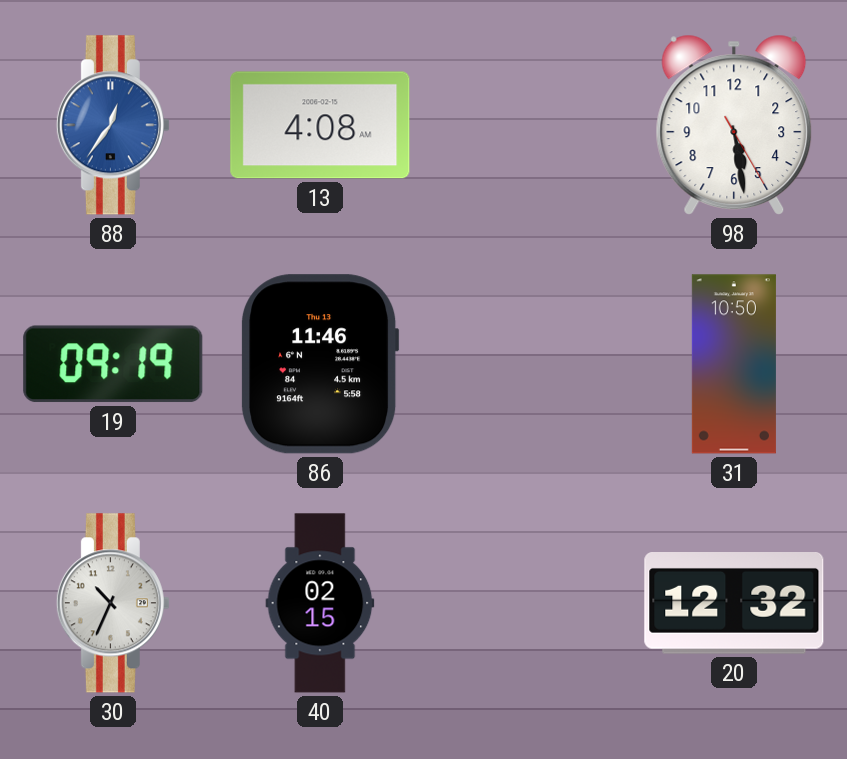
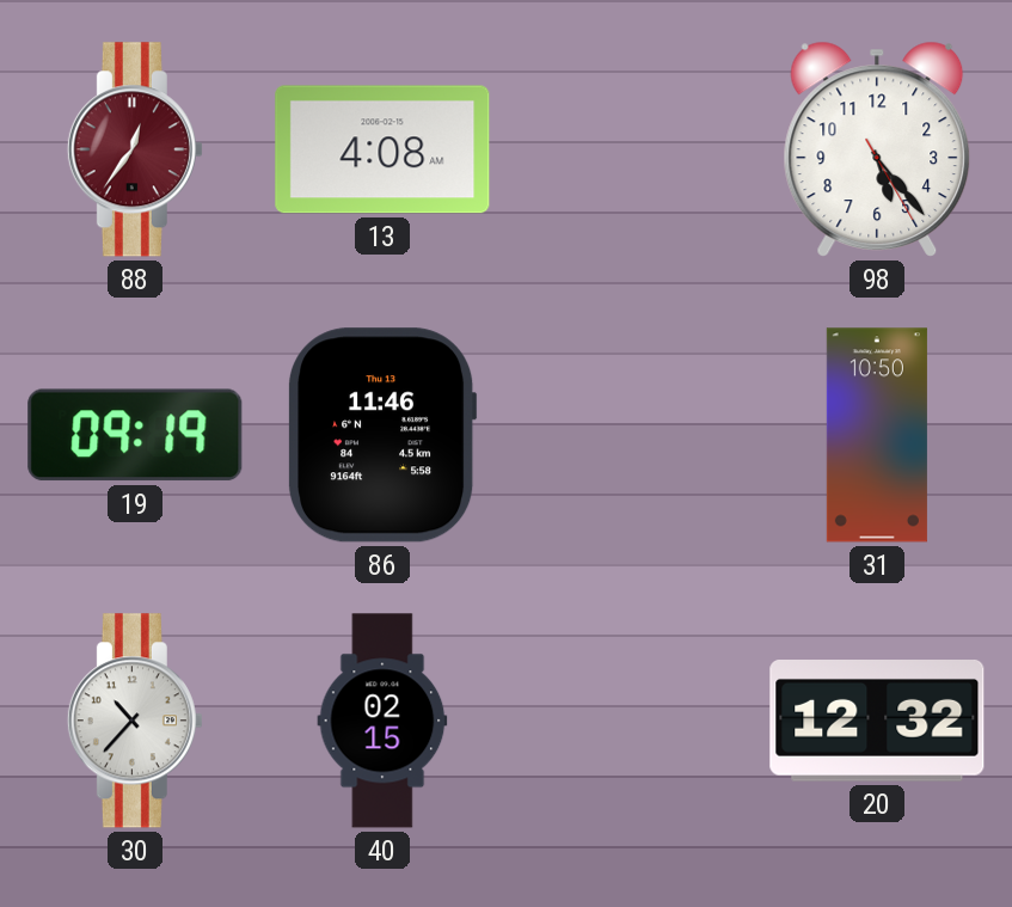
88 dial: blue -> burgundy
98: 5:28 -> 5:23
30: 10:34 -> 10:37
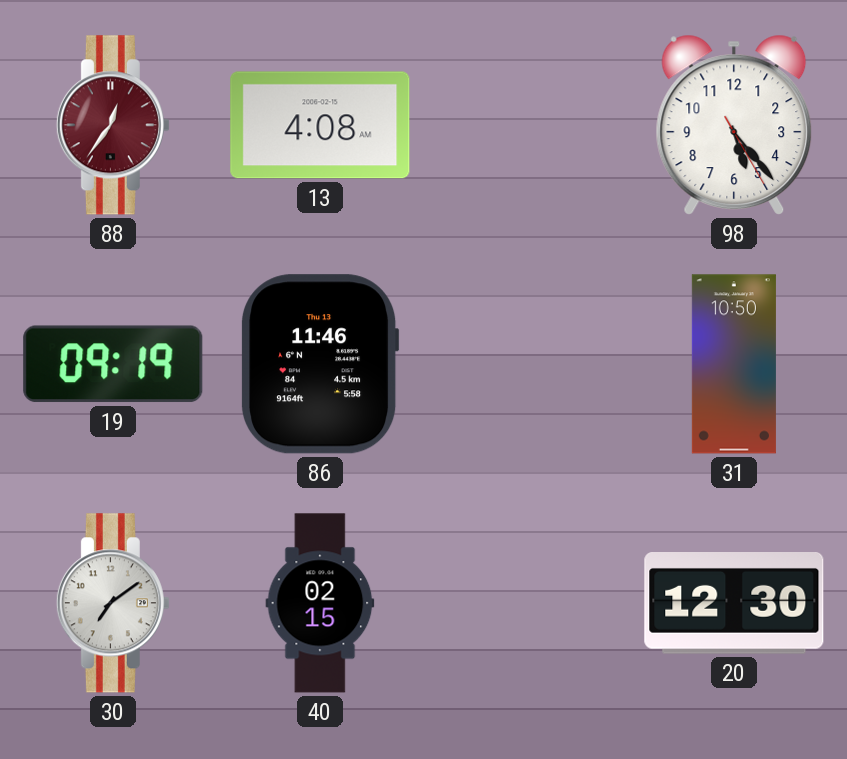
30: 10:37 -> 7:09
20: 12:32 -> 12:30
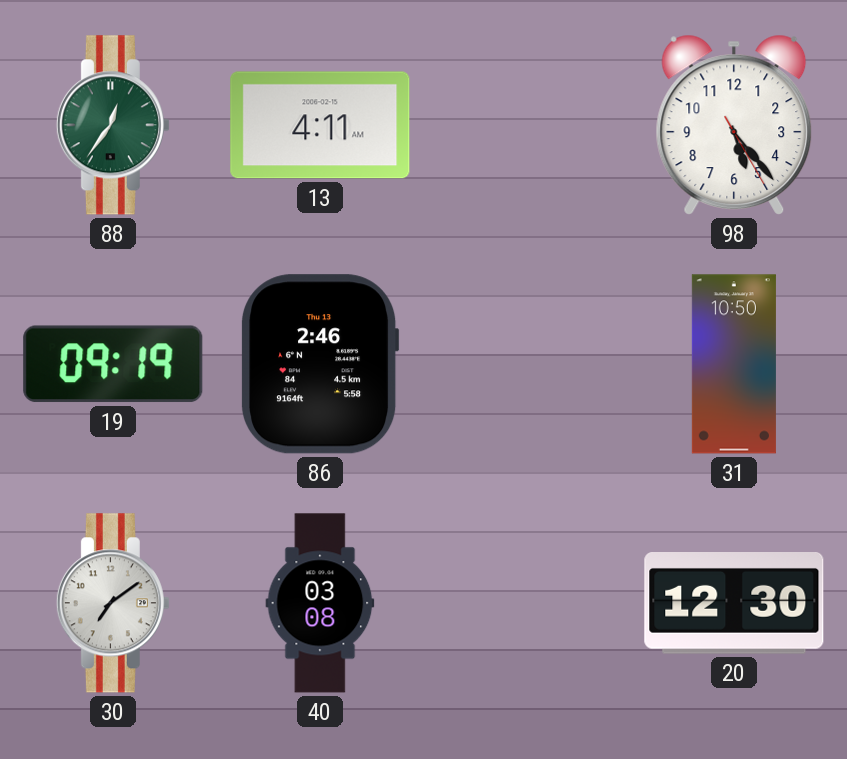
88 dial: burgundy -> green
13: 4:08 -> 4:11
86: 11:46 -> 2:46
40: 02:15 -> 03:08
